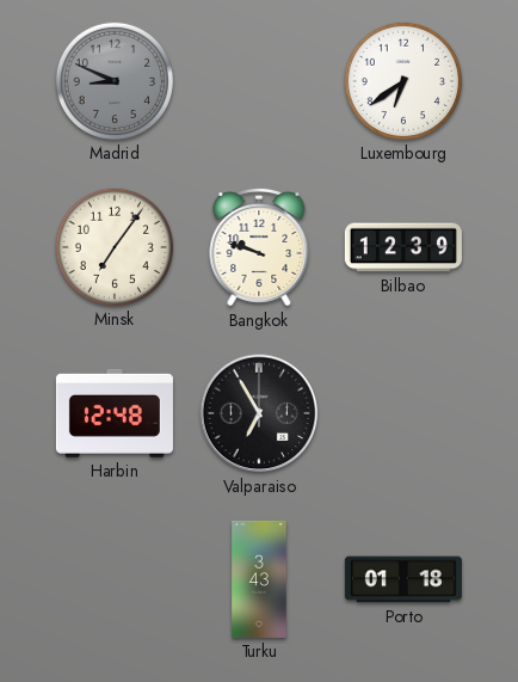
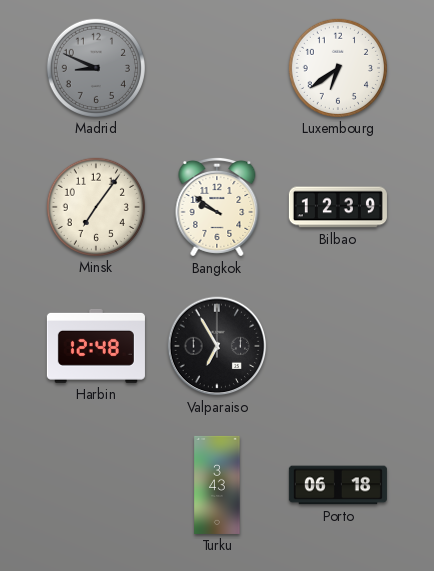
Bangkok: 9:48 -> 9:51
Porto: 01:18 -> 06:18
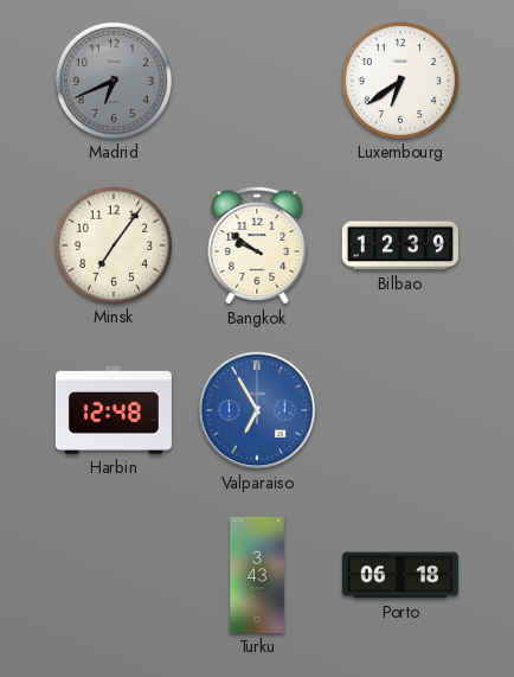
Madrid: 8:49 -> 6:41
Valparaiso dial: black -> blue
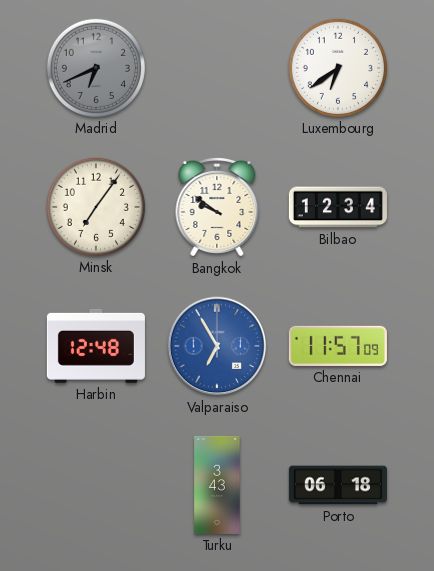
Bilbao: 12:39 -> 12:34
Chennai: none -> 11:57
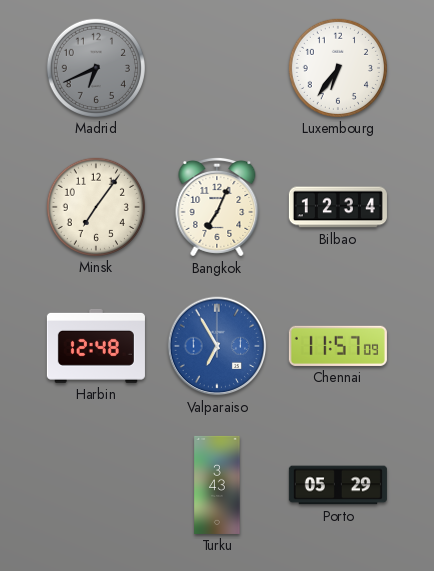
Luxembourg: 6:39 -> 6:36
Bangkok: 9:51 -> 7:04
Porto: 06:18 -> 05:29
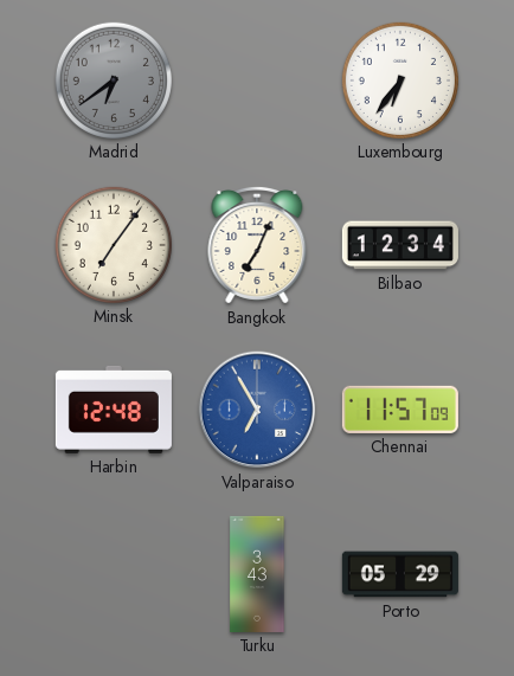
Madrid: 6:41 -> 6:39
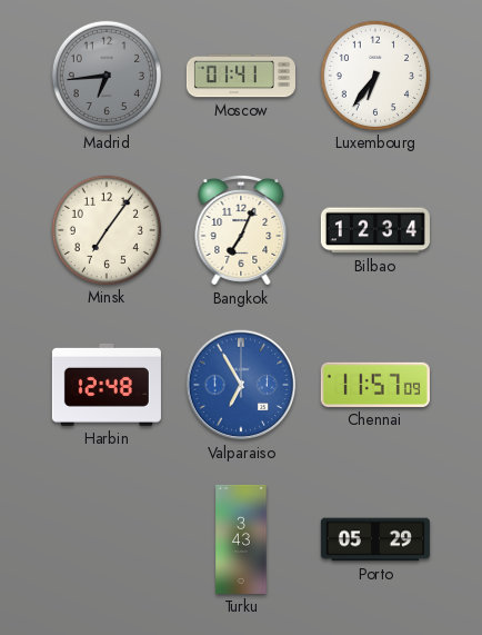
Madrid: 6:39 -> 6:44
Moscow: none -> 01:41
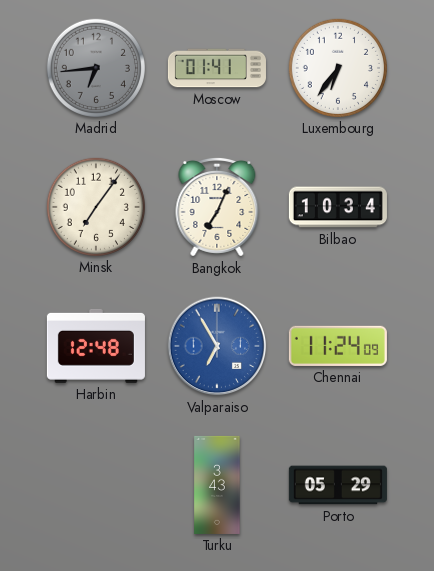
Bilbao: 12:34 -> 10:34
Chennai: 11:57 -> 11:24
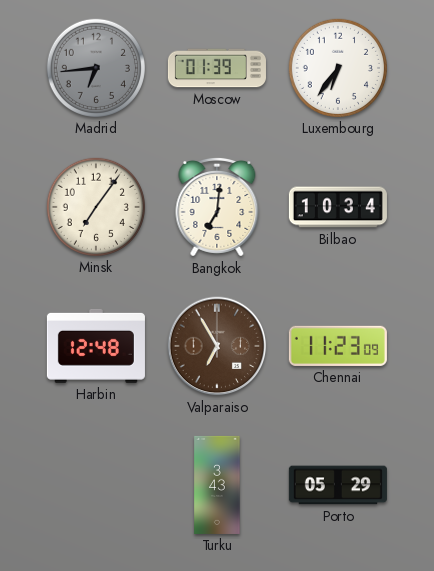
Moscow: 01:41 -> 01:39
Bangkok: 7:04 -> 7:01
Valparaiso dial: blue -> brown
Chennai: 11:24 -> 11:23
